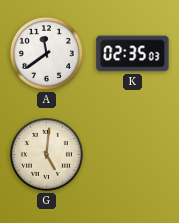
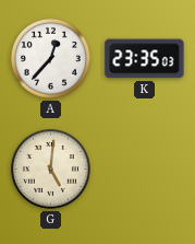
A: 11:39 -> 12:37
K: 02:35 -> 23:35
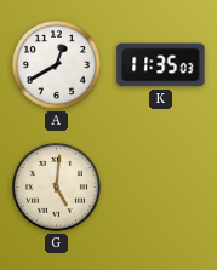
A: 12:37 -> 12:40
K: 23:35 -> 11:35
